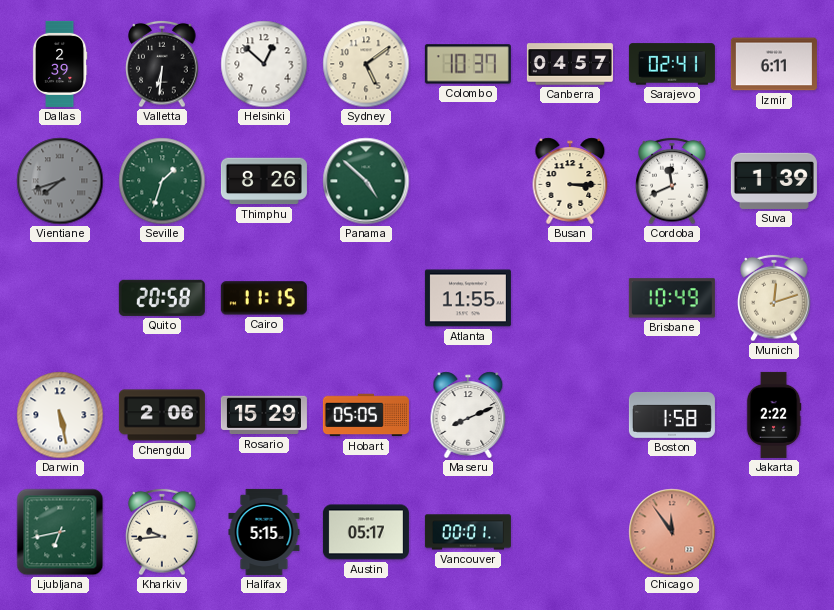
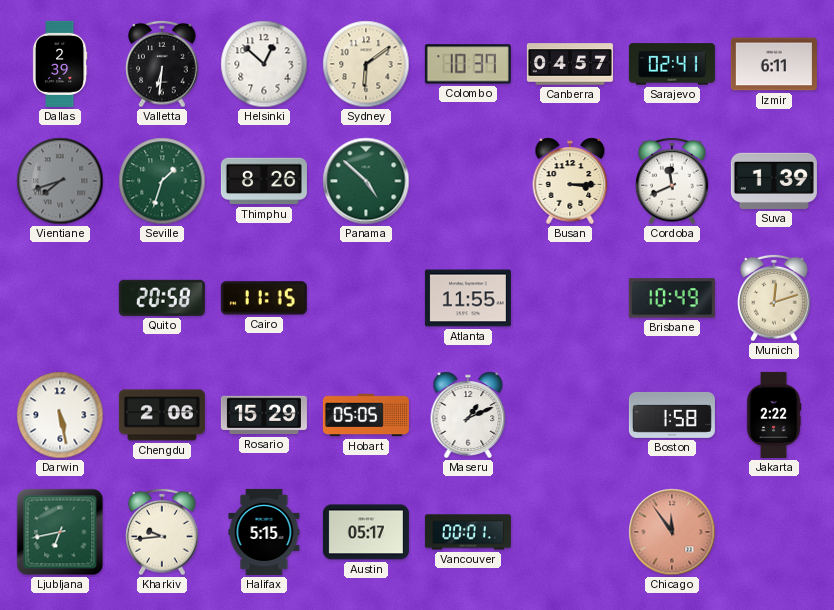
Sydney: 5:09 -> 6:09
Maseru: 8:11 -> 1:11
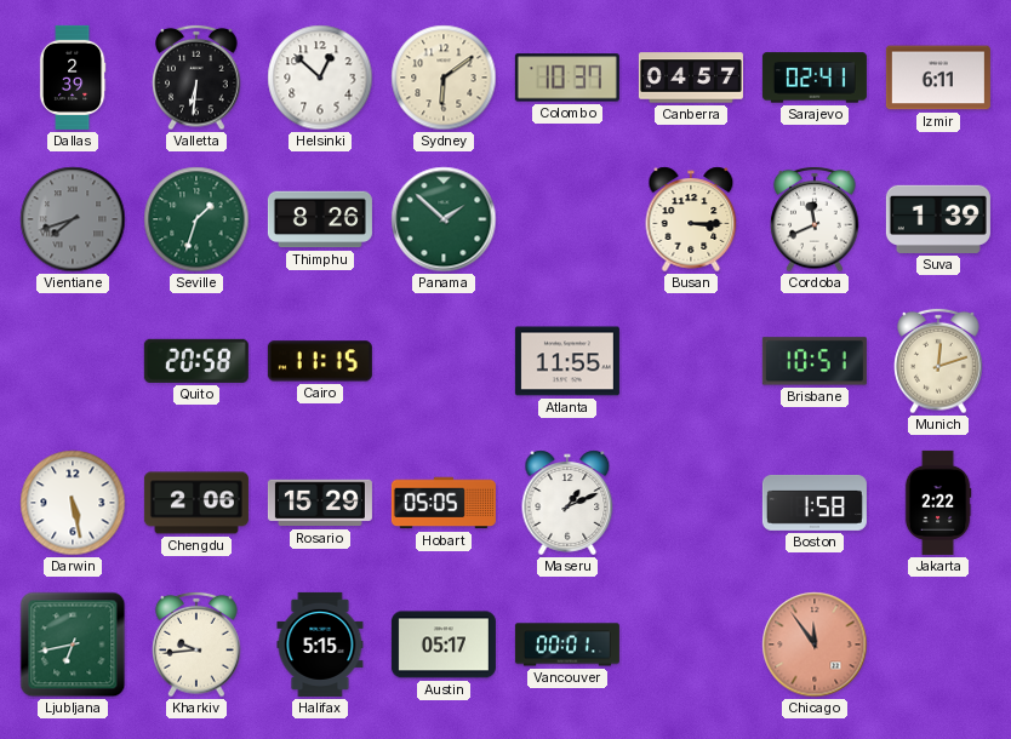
Panama: 4:52 -> 1:52
Brisbane: 10:49 -> 10:51
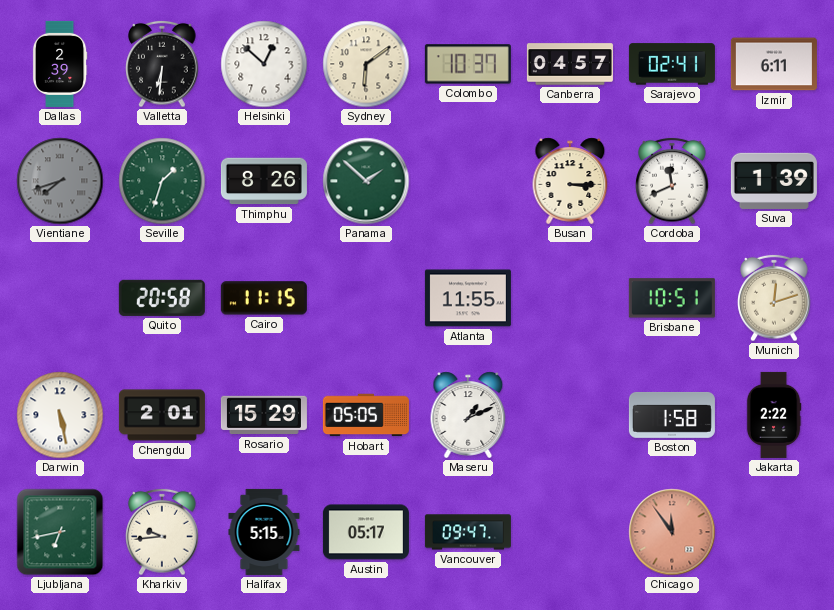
Chengdu: 2:06 -> 2:01
Vancouver: 00:01 -> 09:47
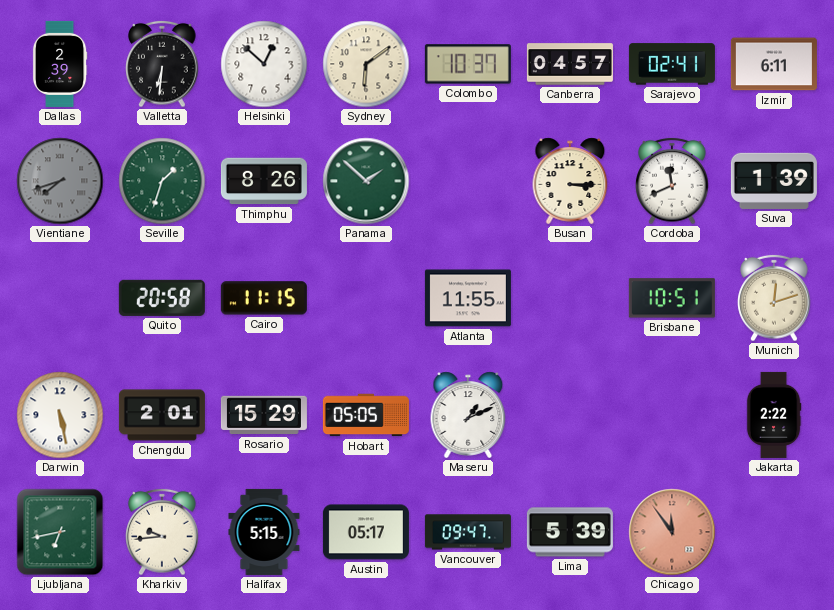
Boston: 1:58 -> none
Lima: none -> 5:39
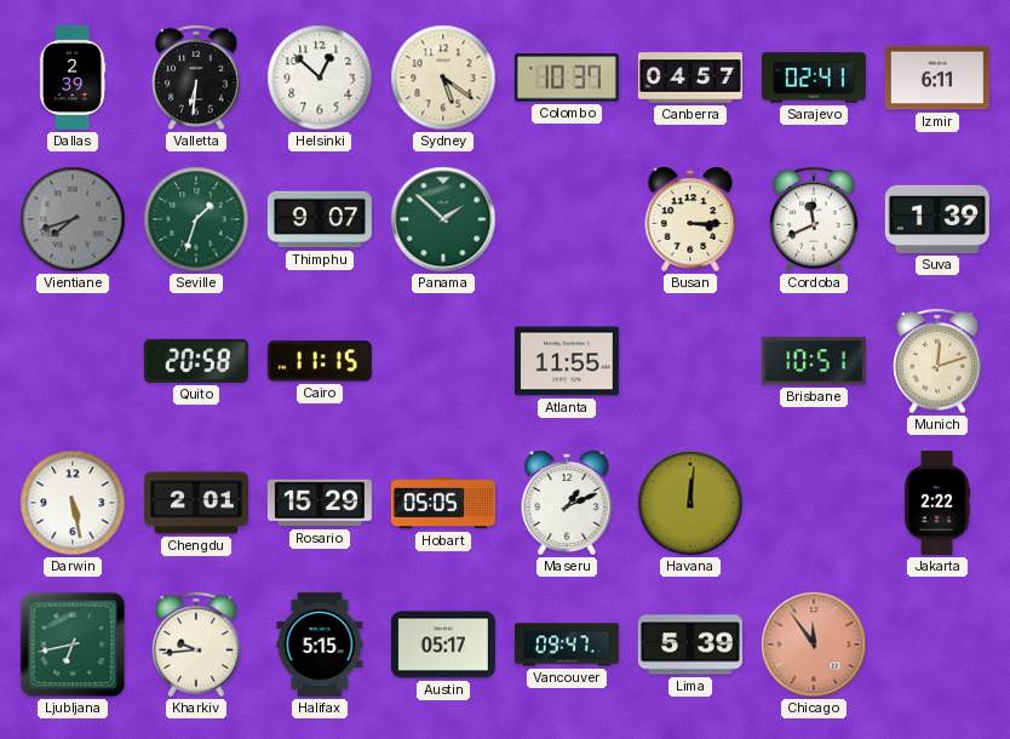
Sydney: 6:09 -> 5:21
Thimphu: 8:26 -> 9:07
Havana: none -> 12:01
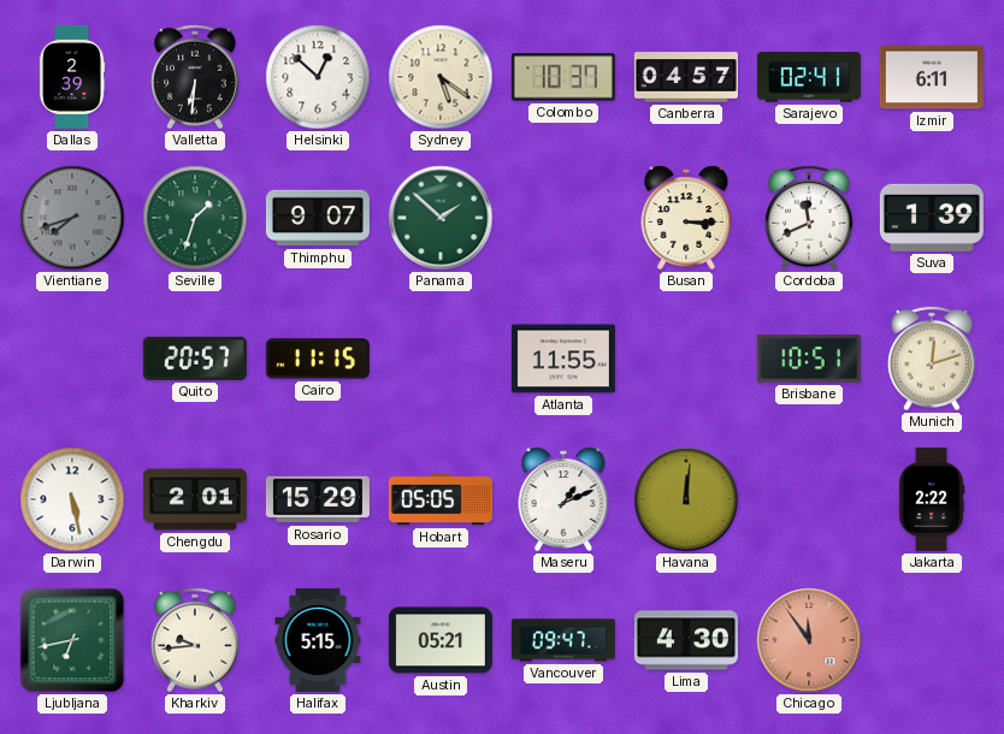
Quito: 20:58 -> 20:57
Austin: 05:17 -> 05:21
Lima: 5:39 -> 4:30
